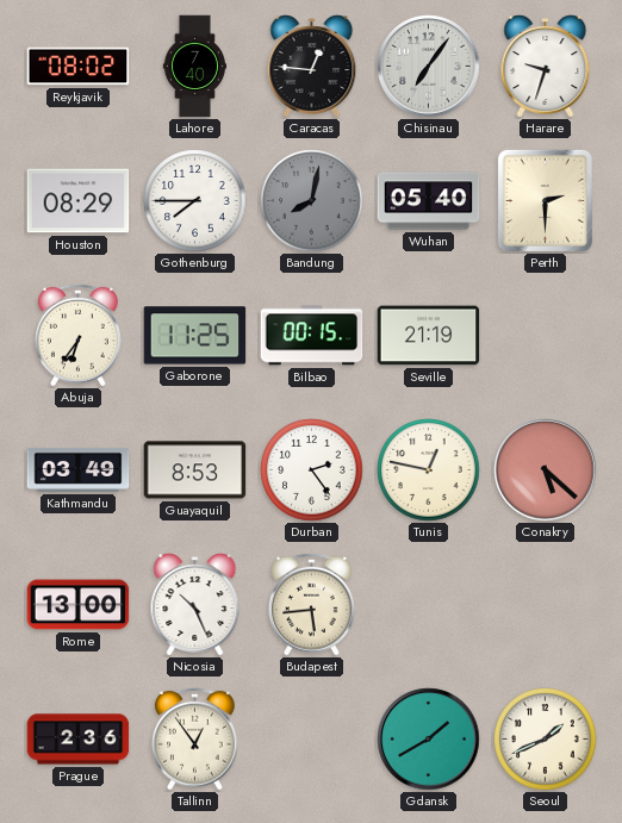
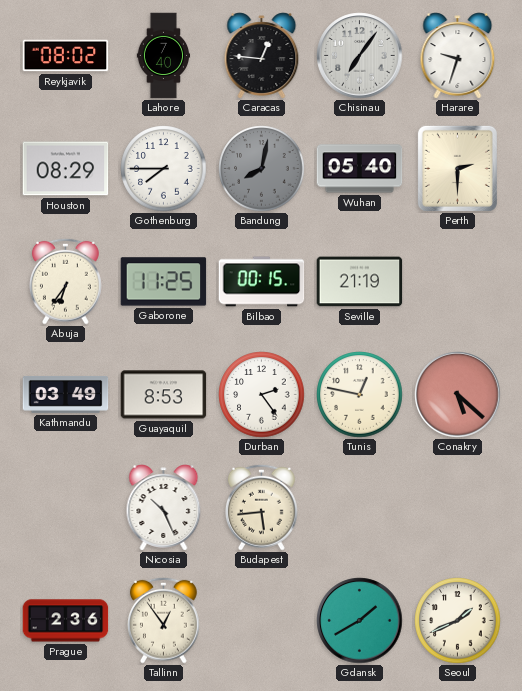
Rome: 13:00 -> none
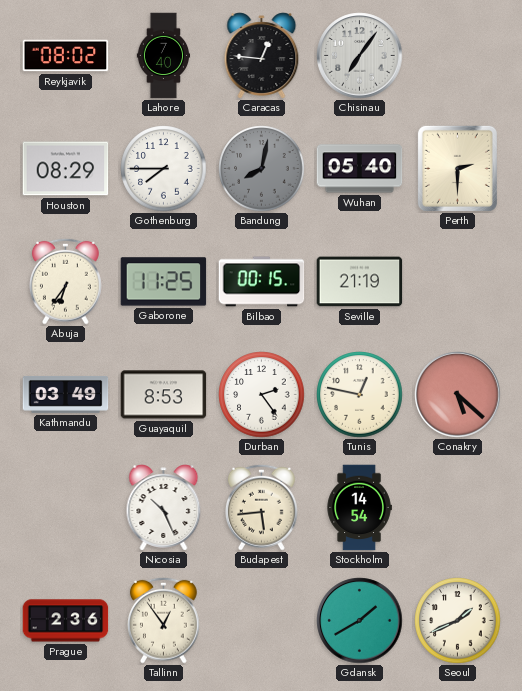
Harare: 9:33 -> none
Stockholm: none -> 14:54
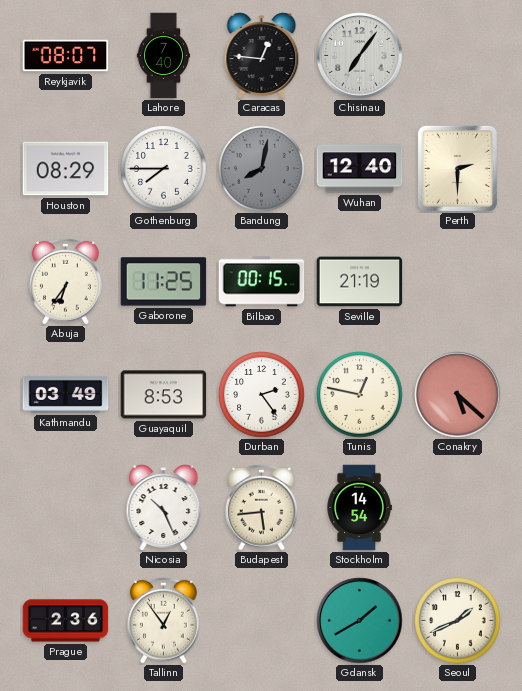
Reykjavik: 08:02 -> 08:07
Wuhan: 05:40 -> 12:40
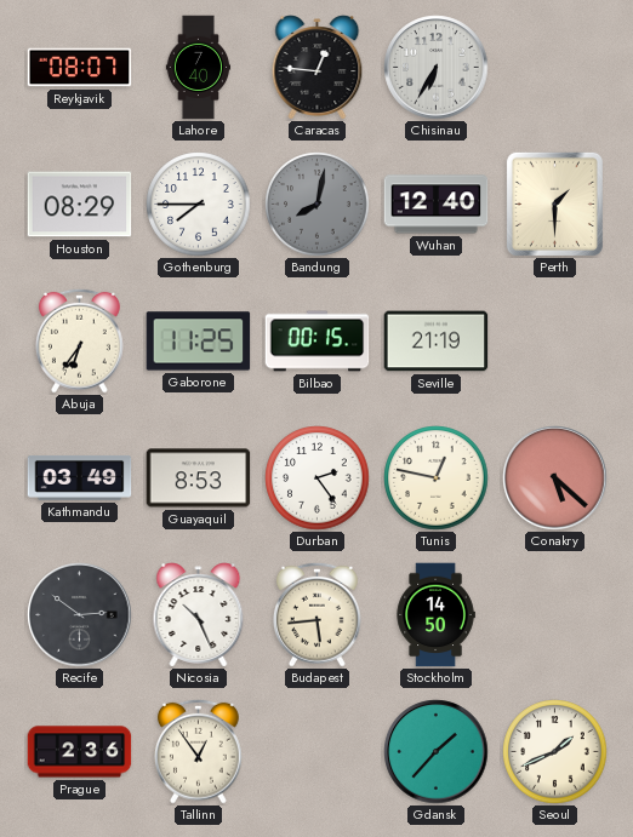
Chisinau: 7:06 -> 6:35
Perth: 2:30 -> 1:30
Recife: none -> 2:51
Stockholm: 14:54 -> 14:50
Gdansk: 1:40 -> 1:37
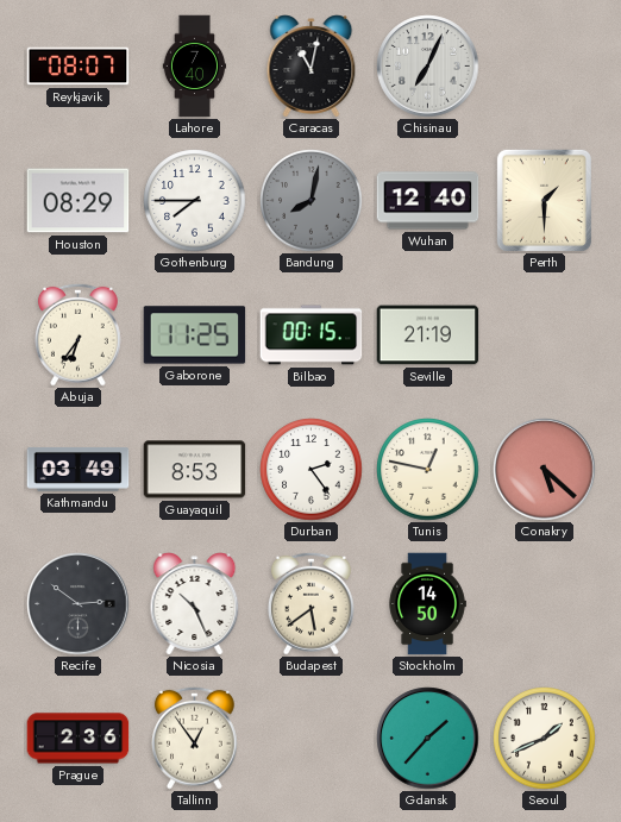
Caracas: 12:46 -> 11:02
Chisinau: 6:35 -> 7:04
Budapest: 5:44 -> 5:39
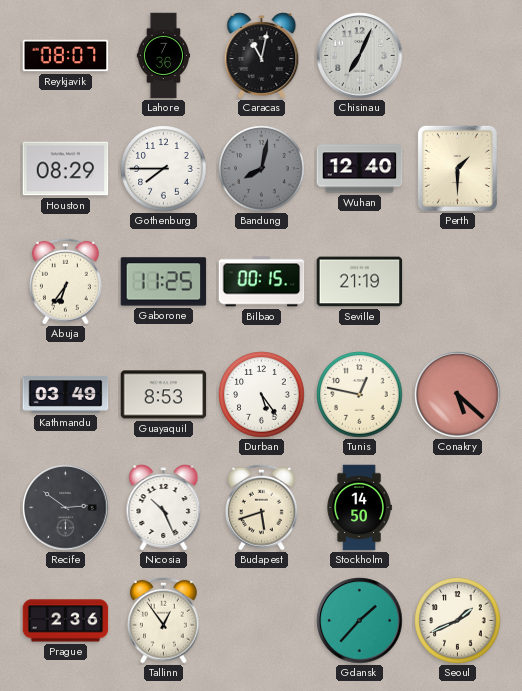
Lahore: 7:40 -> 7:36
Durban: 2:24 -> 5:24
Budapest: 5:39 -> 5:42
